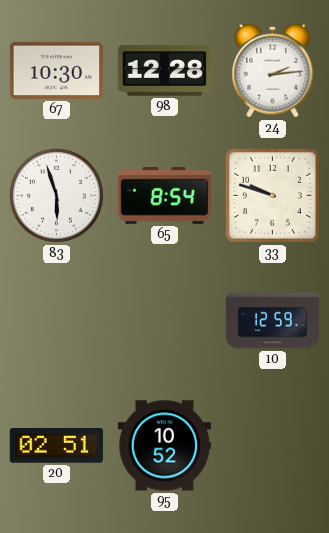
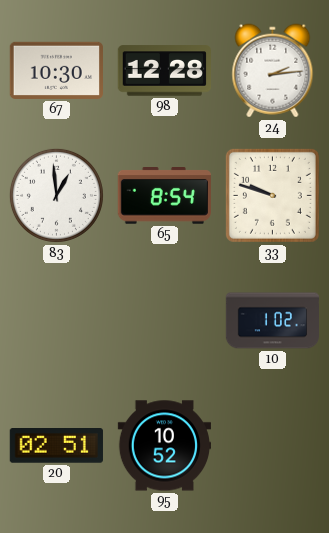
83: 5:57 -> 12:59
10: 12:59 -> 1:02
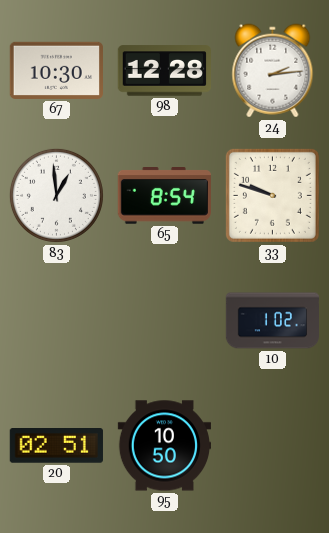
95: 10:52 -> 10:50
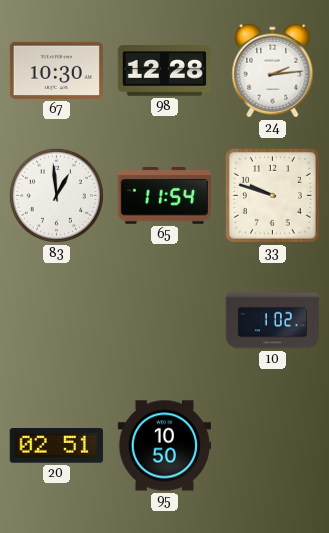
65: 8:54 -> 11:54
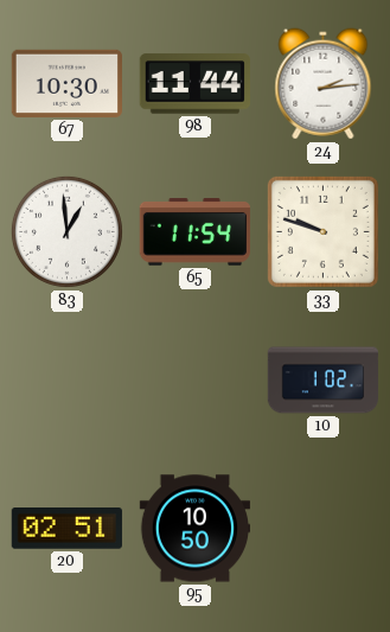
98: 12:28 -> 11:44
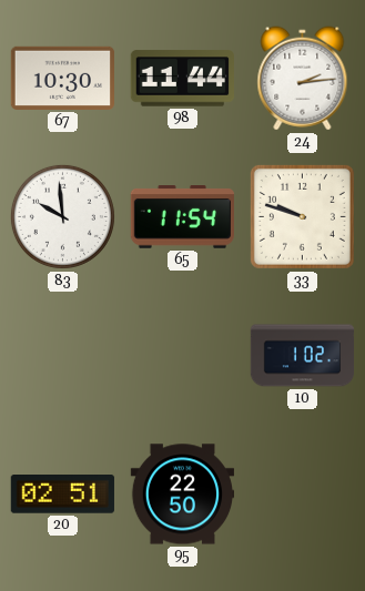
83: 12:59 -> 9:59
95: 10:50 -> 22:50
